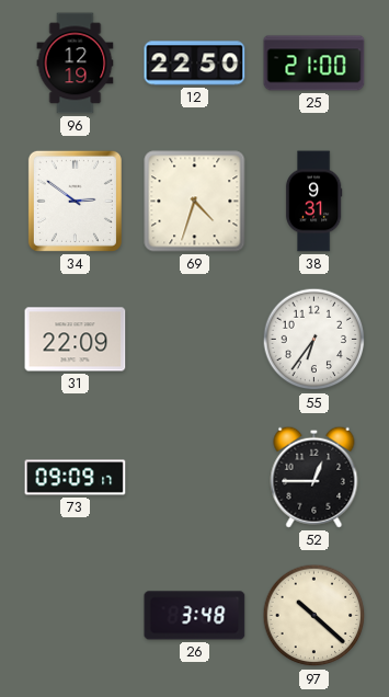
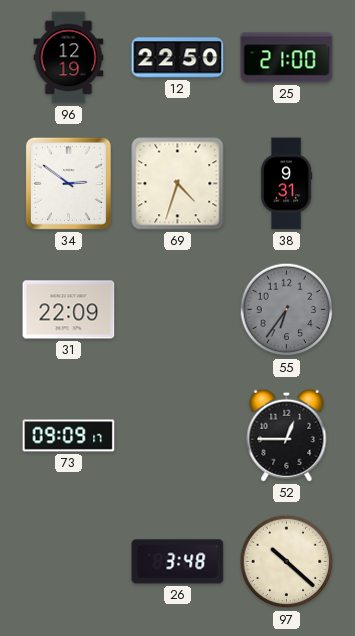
55 dial: white -> grey
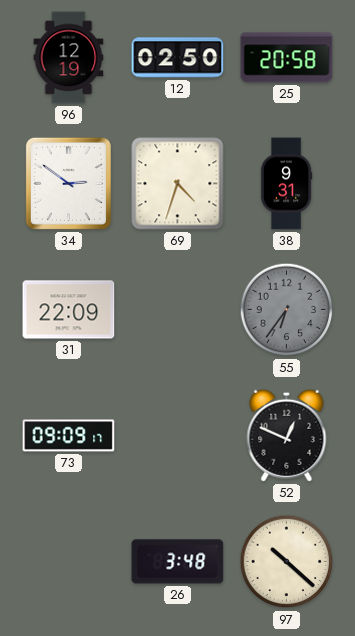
12: 22:50 -> 02:50
25: 21:00 -> 20:58
52: 12:45 -> 12:49
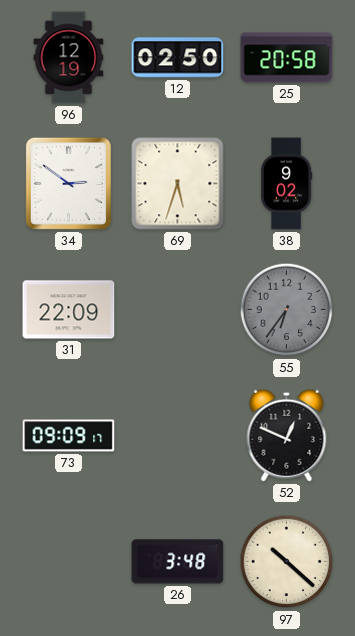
69: 4:33 -> 5:33
38: 9:31 -> 9:02
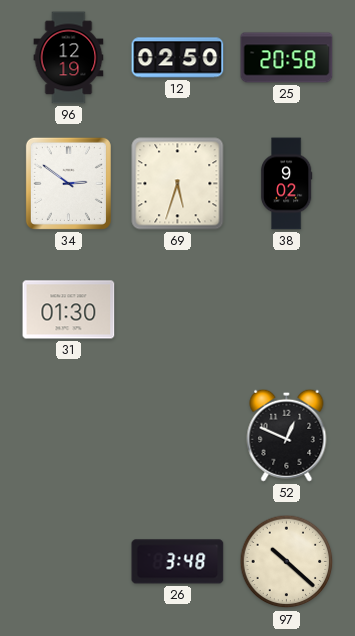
31: 22:09 -> 01:30
55: 6:36 -> none
73: 09:09 -> none
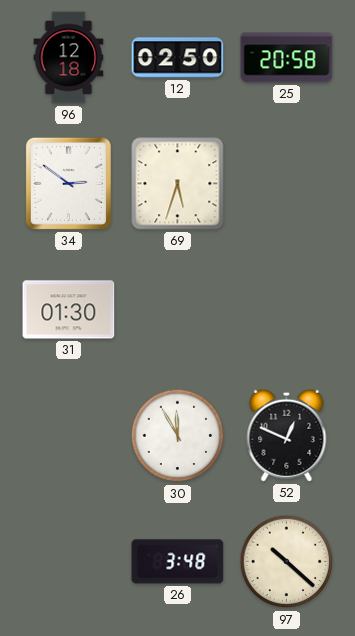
96: 12:19 -> 12:18
38: 9:02 -> none
30: none -> 11:55
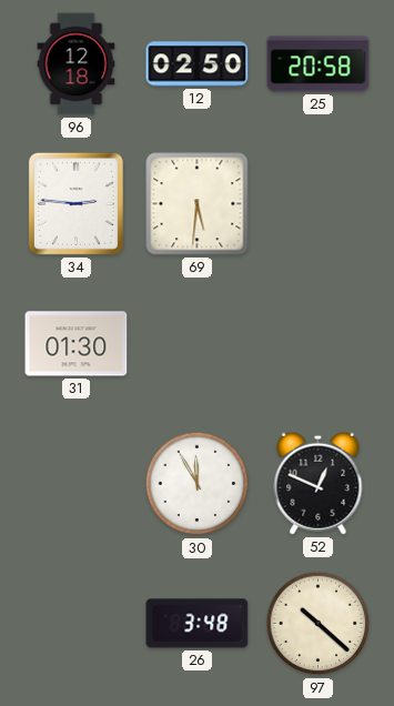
34: 2:51 -> 2:46
69: 5:33 -> 5:31
